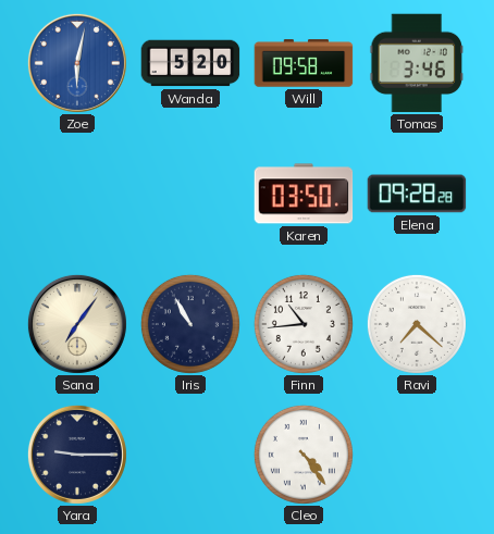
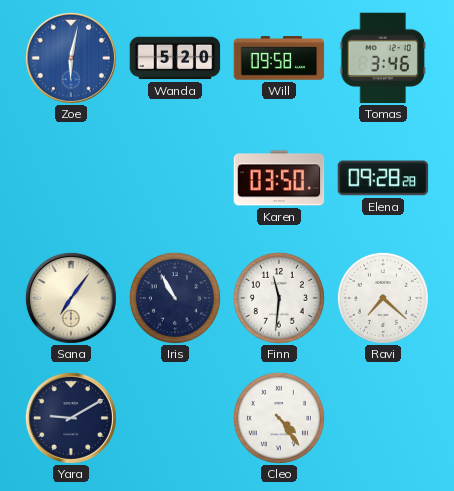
Finn: 10:44 -> 11:31
Yara: 9:15 -> 9:10
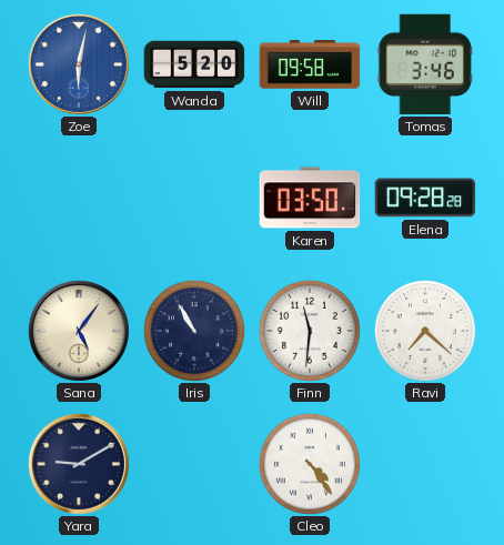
Sana: 7:06 -> 5:06
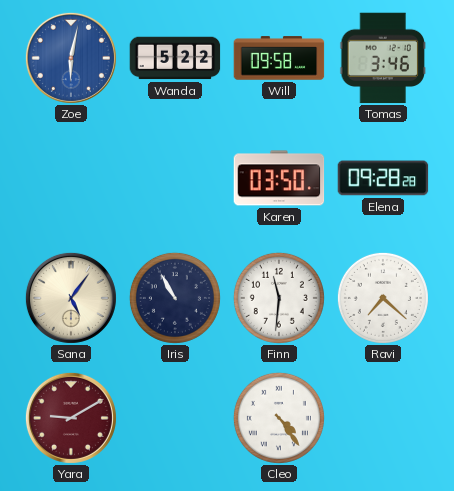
Wanda: 5:20 -> 5:22
Yara dial: navy -> burgundy
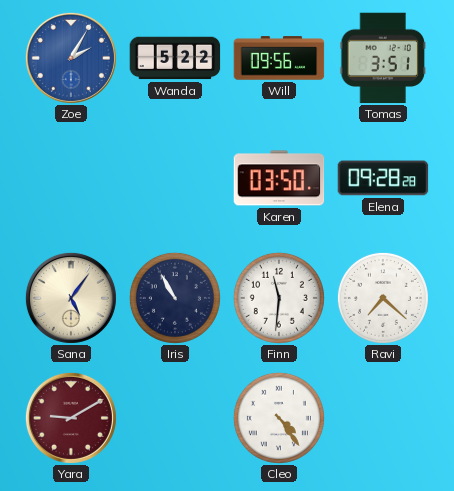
Zoe: 6:02 -> 2:05
Will: 09:58 -> 09:56
Tomas: 3:46 -> 3:51
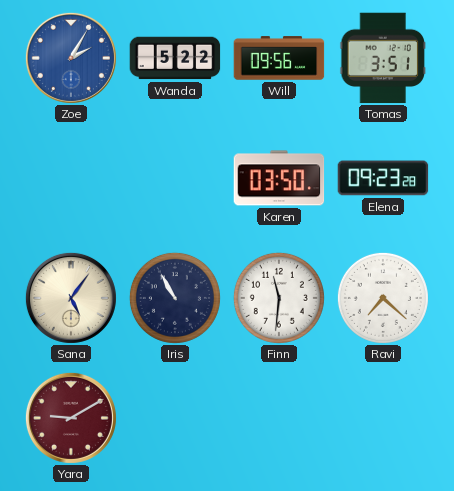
Elena: 09:28 -> 09:23
Cleo: 4:24 -> none
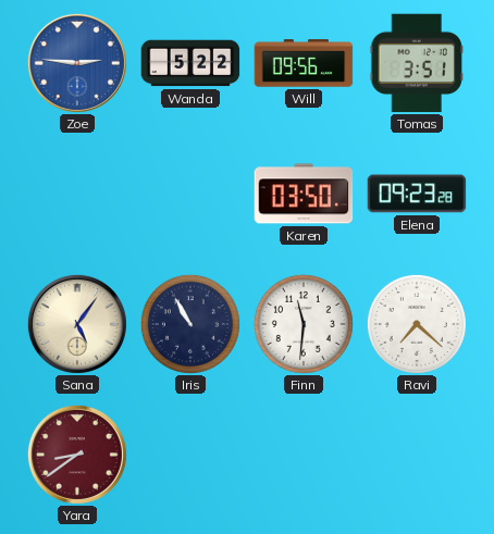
Zoe: 2:05 -> 2:46
Yara: 9:10 -> 8:39
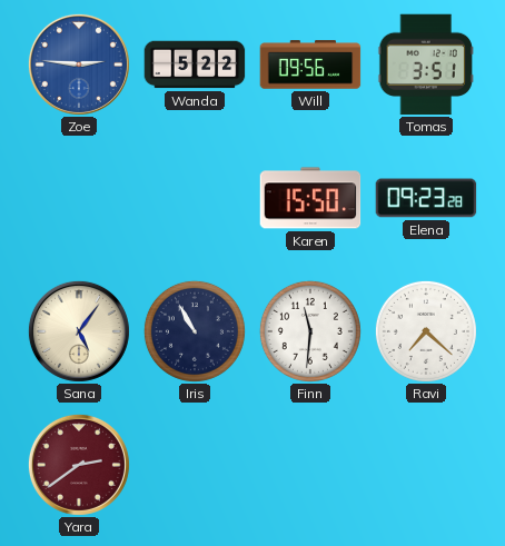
Karen: 03:50 -> 15:50
Yara: 8:39 -> 2:39
